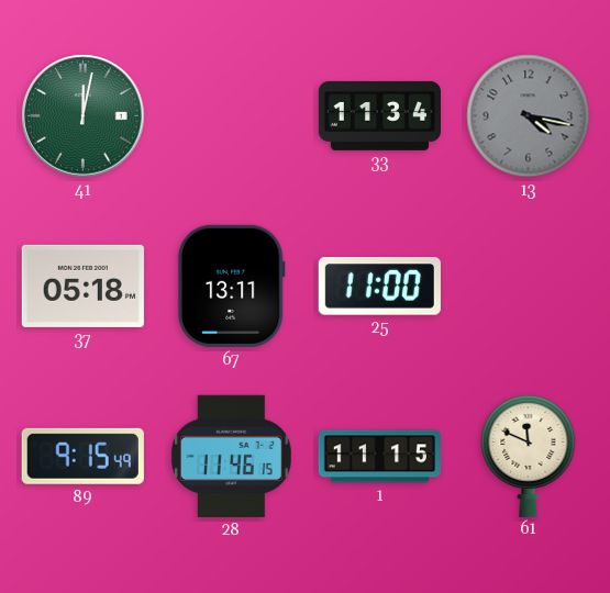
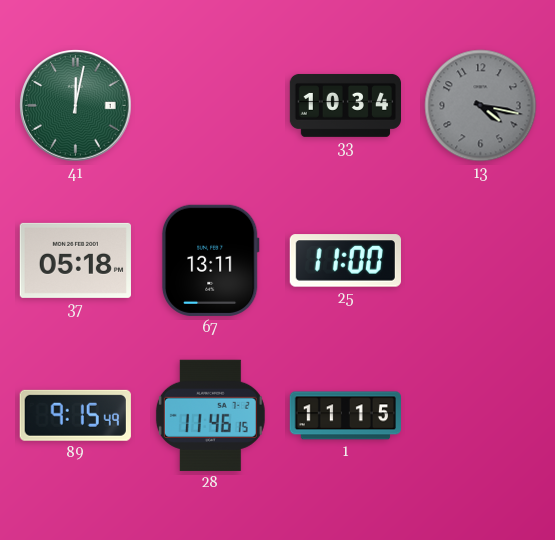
33: 11:34 -> 10:34
61: 11:49 -> none
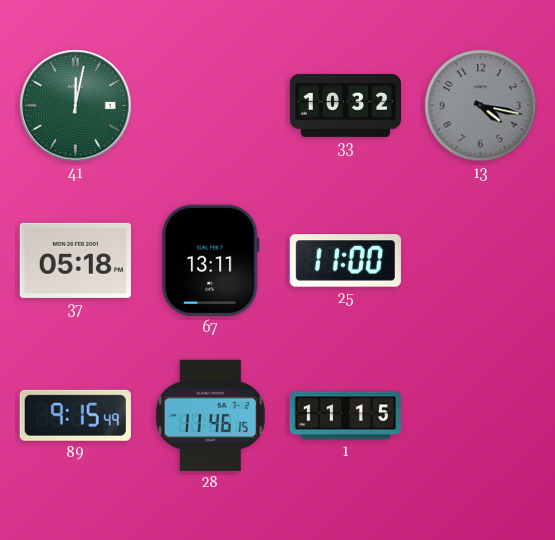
33: 10:34 -> 10:32
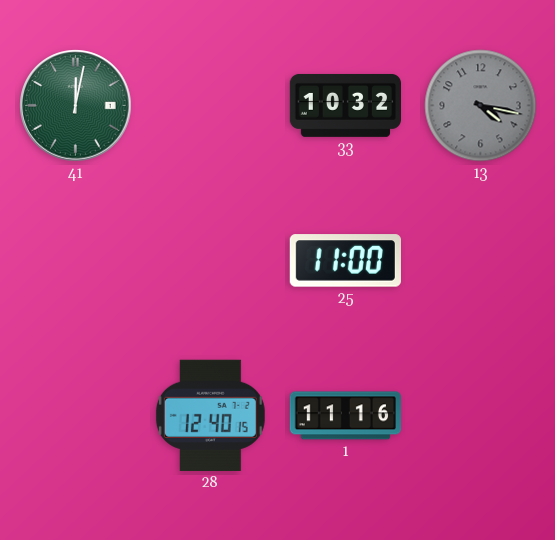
37: 05:18 -> none
67: 13:11 -> none
89: 9:15 -> none
28: 11:46 -> 12:40
1: 11:15 -> 11:16
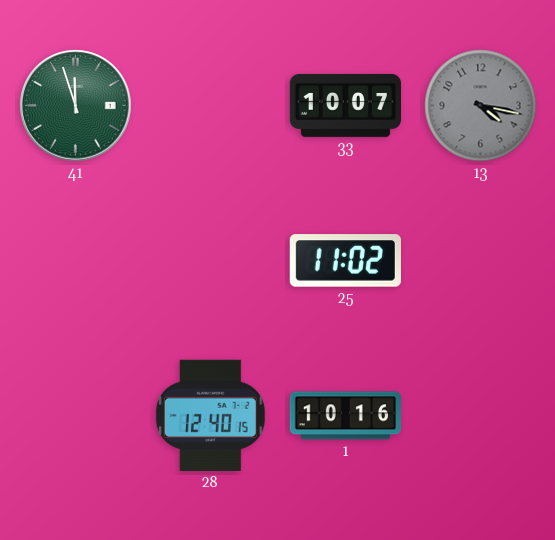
41: 12:02 -> 11:57
33: 10:32 -> 10:07
25: 11:00 -> 11:02
1: 11:16 -> 10:16
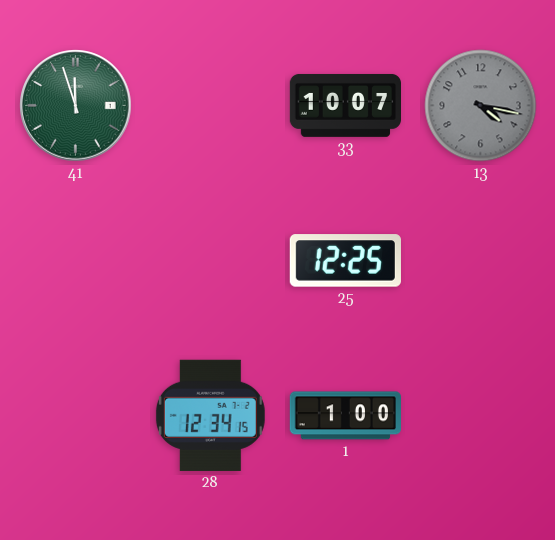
25: 11:02 -> 12:25
28: 12:40 -> 12:34
1: 10:16 -> 1:00
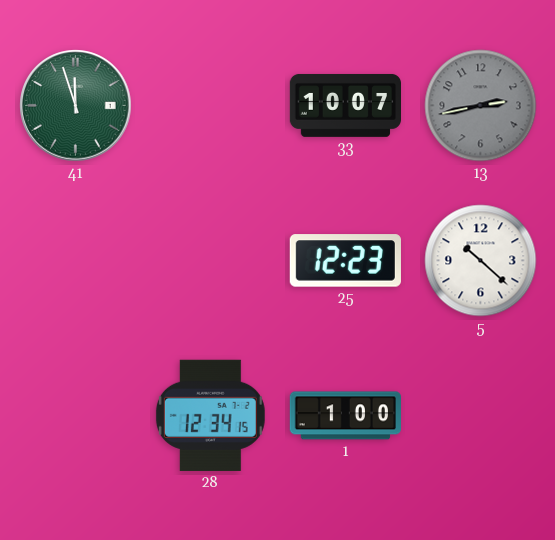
13: 4:17 -> 2:43
25: 12:25 -> 12:23
5: none -> 10:22
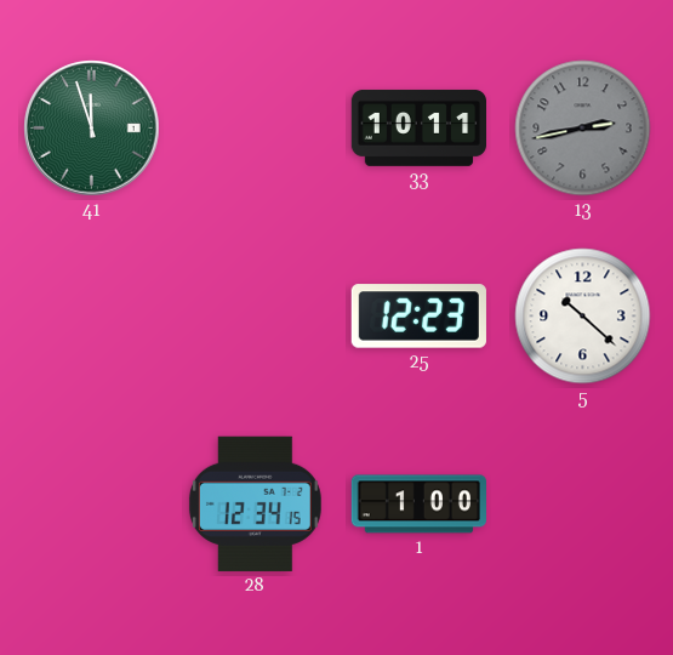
33: 10:07 -> 10:11
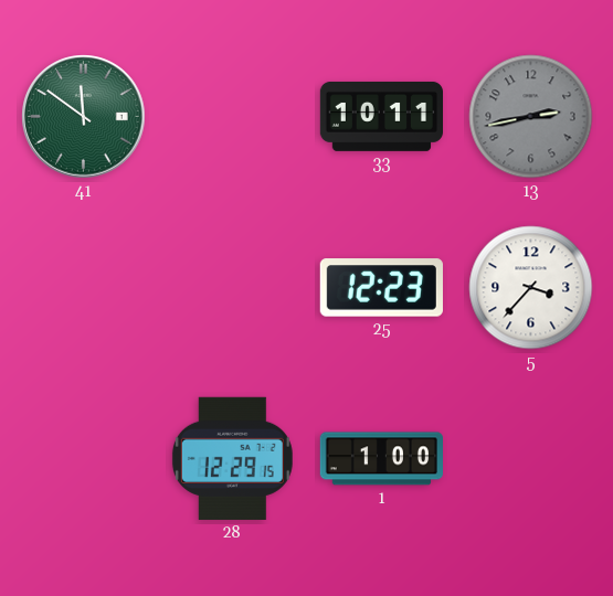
41: 11:57 -> 11:51
5: 10:22 -> 3:37
28: 12:34 -> 12:29
